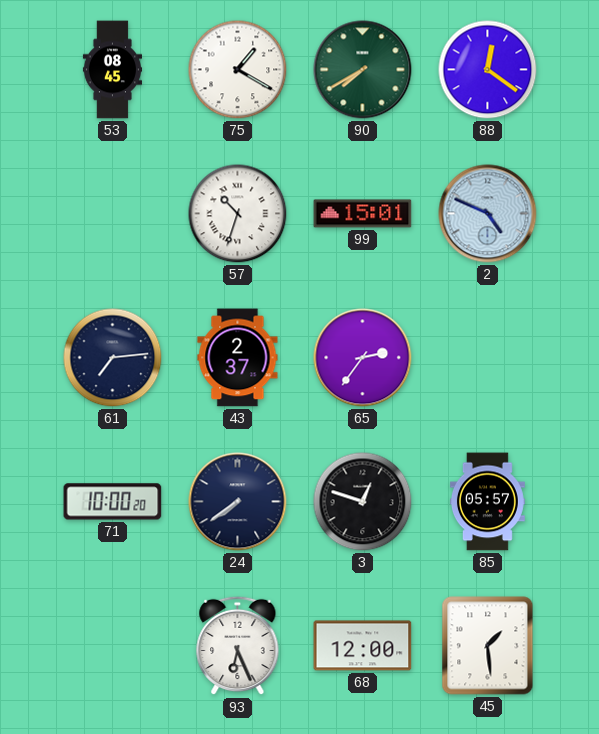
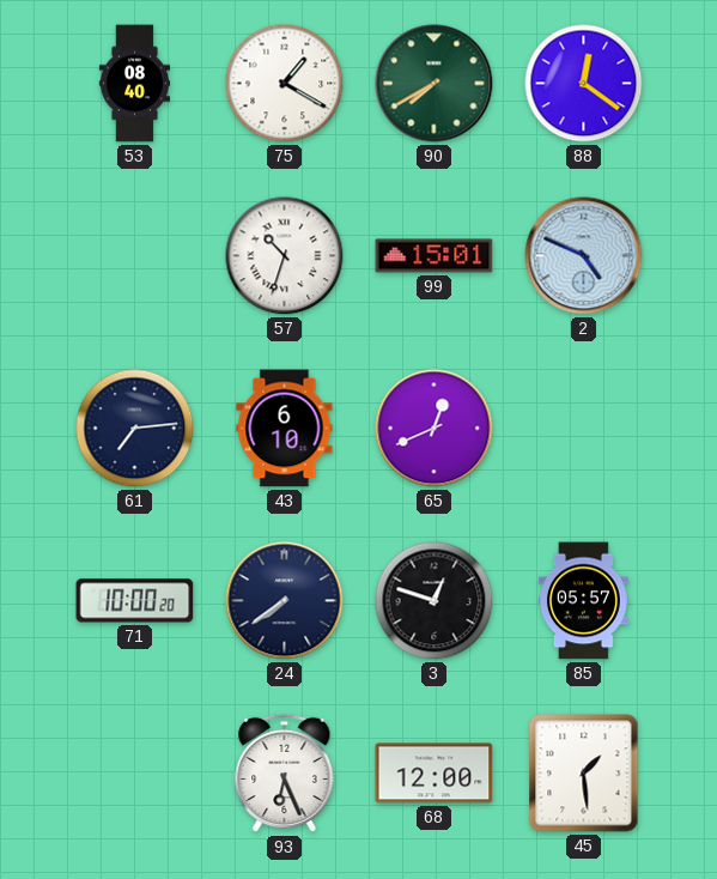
53: 08:45 -> 08:40
43: 2:37 -> 6:10
65: 2:36 -> 12:41
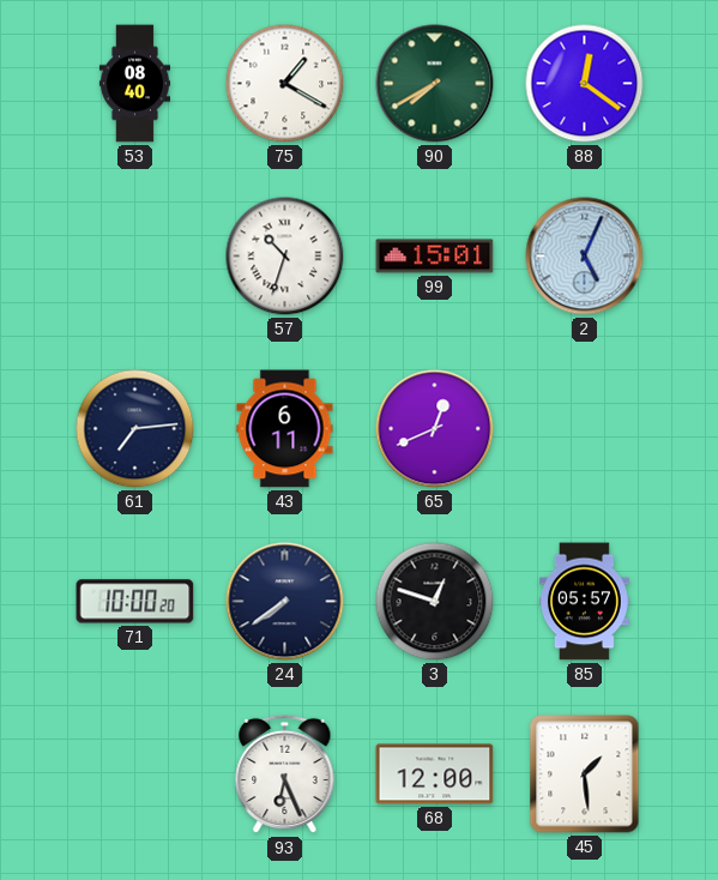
2: 4:49 -> 5:04
43: 6:10 -> 6:11
